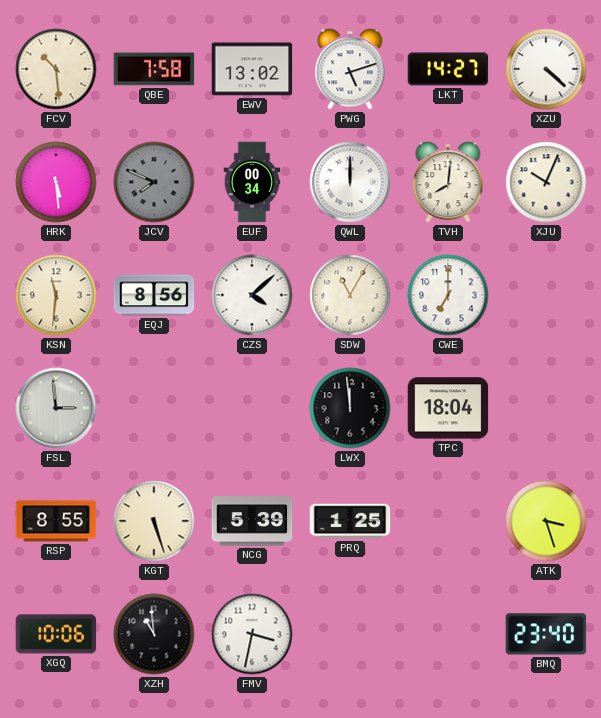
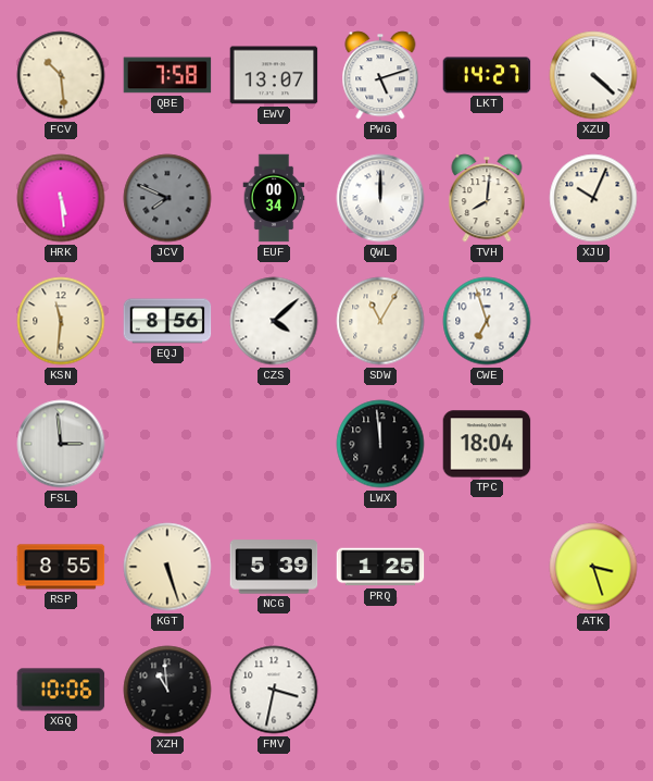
EWV: 13:02 -> 13:07
CWE: 7:00 -> 6:57
BMQ: 23:40 -> none
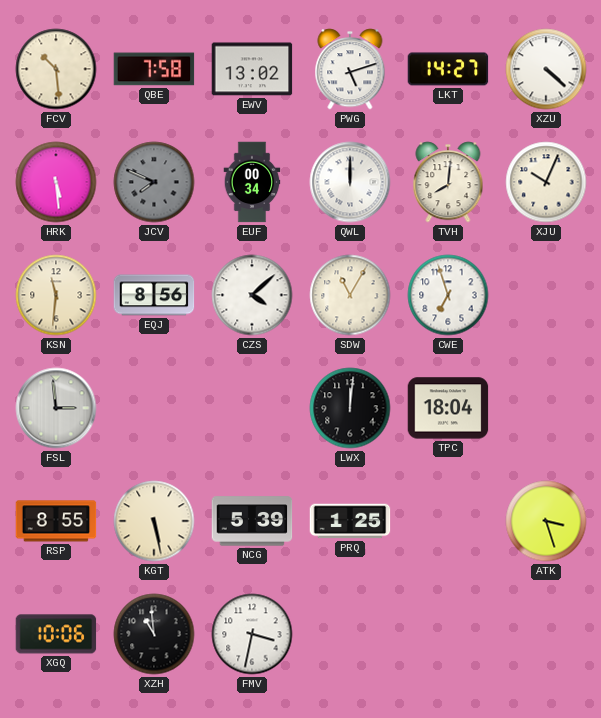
EWV: 13:07 -> 13:02
LWX: 11:59 -> 12:01
KGT: 5:27 -> 5:28
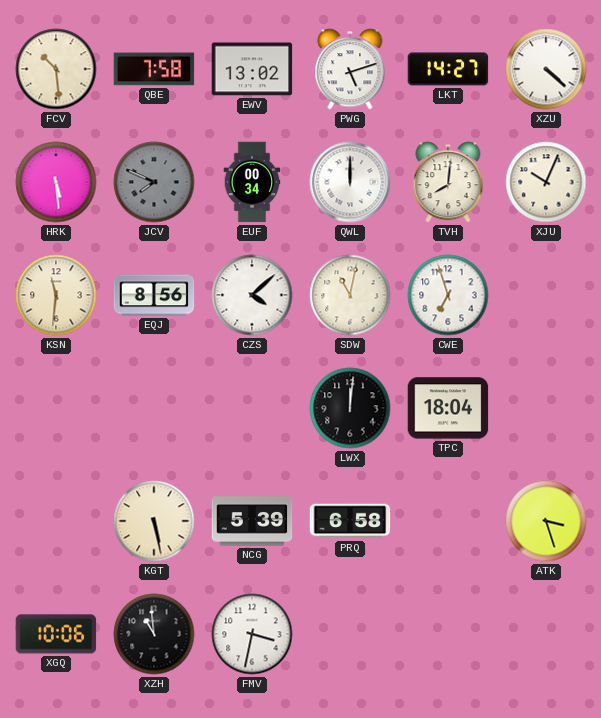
SDW: 11:05 -> 11:02
FSL: 2:59 -> none
RSP: 8:55 -> none
PRQ: 1:25 -> 6:58
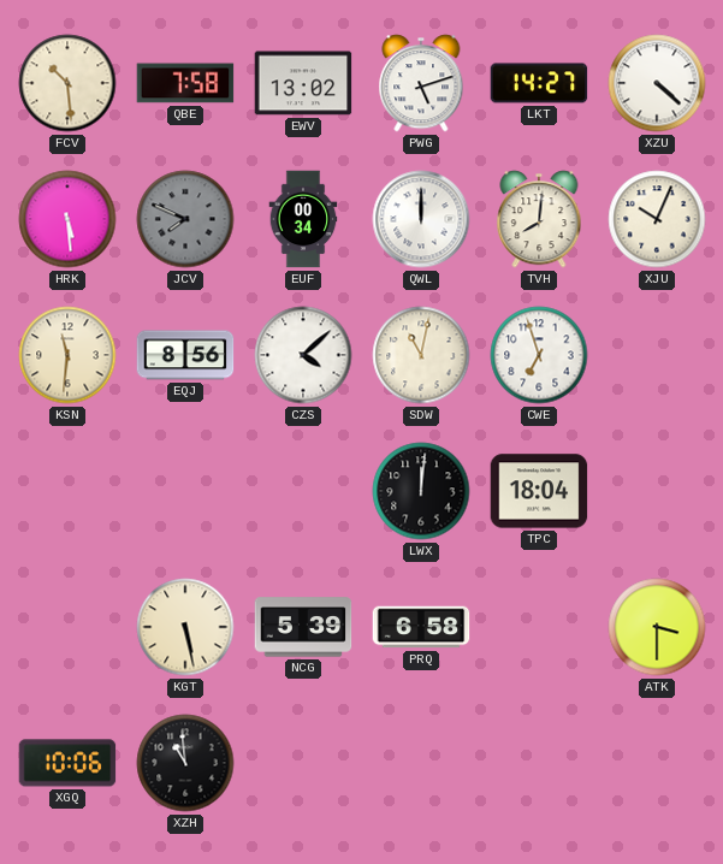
ATK: 3:27 -> 3:30
FMV: 3:32 -> none
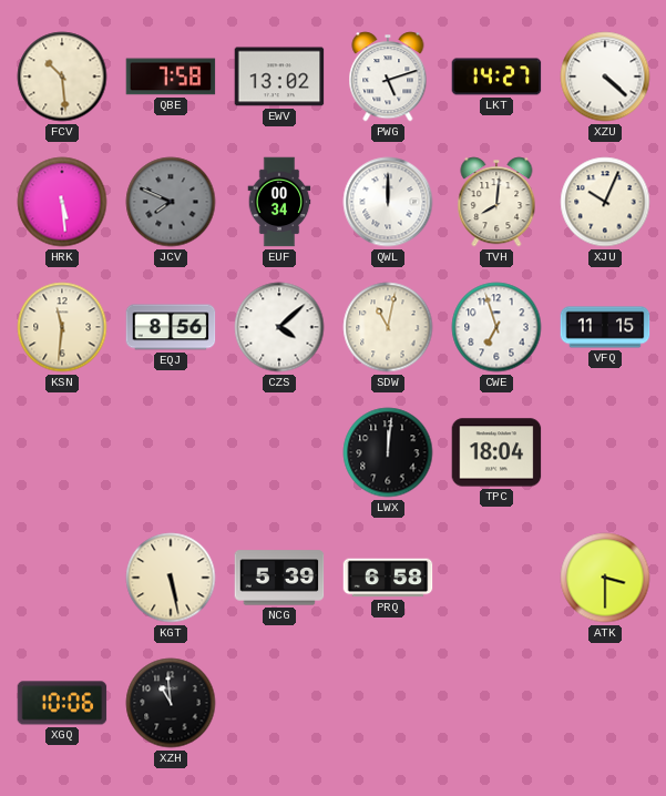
VFQ: none -> 11:15
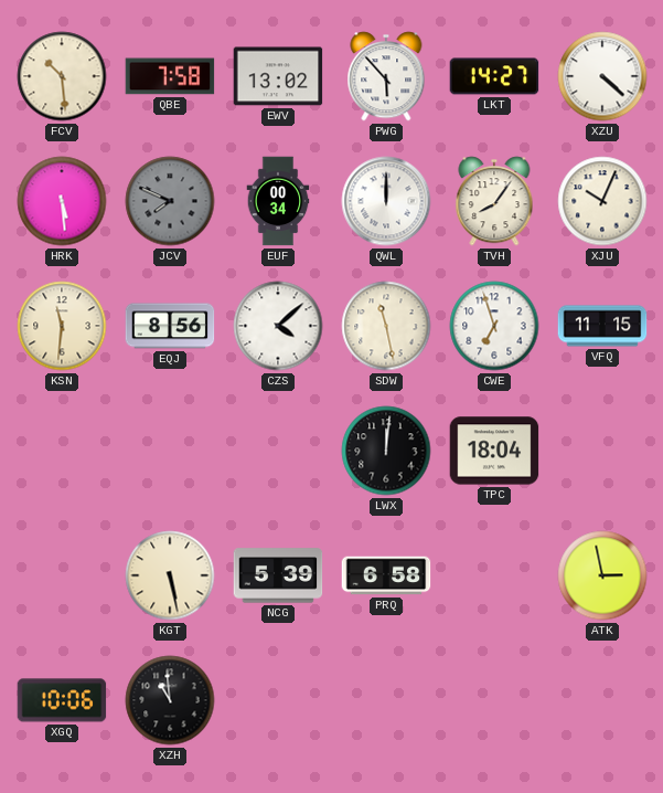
PWG: 5:12 -> 5:53
TVH: 8:01 -> 8:06
SDW: 11:02 -> 11:28
ATK: 3:30 -> 2:58
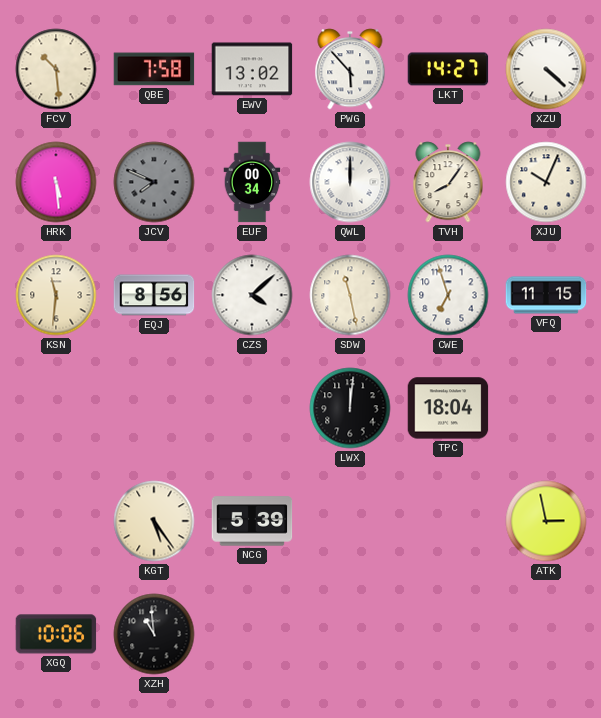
KGT: 5:28 -> 5:24
PRQ: 6:58 -> none
